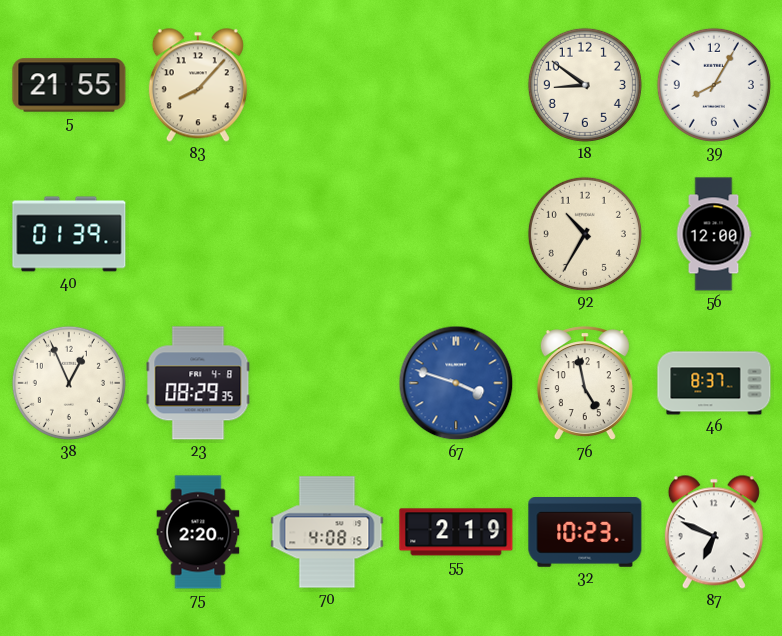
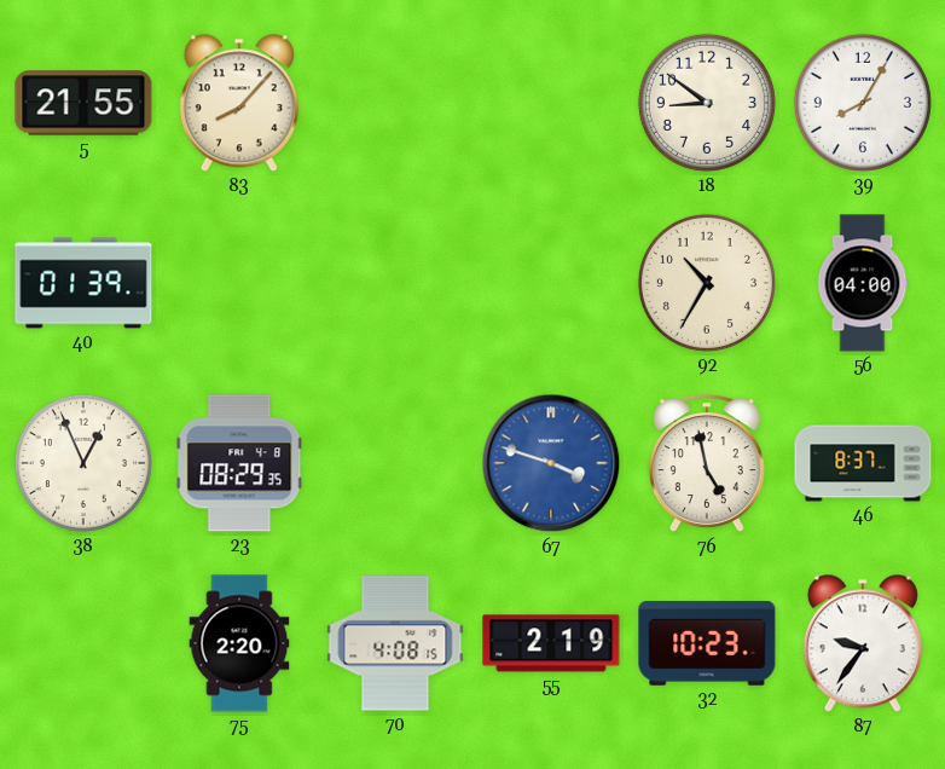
56: 12:00 -> 04:00
87: 6:49 -> 9:36
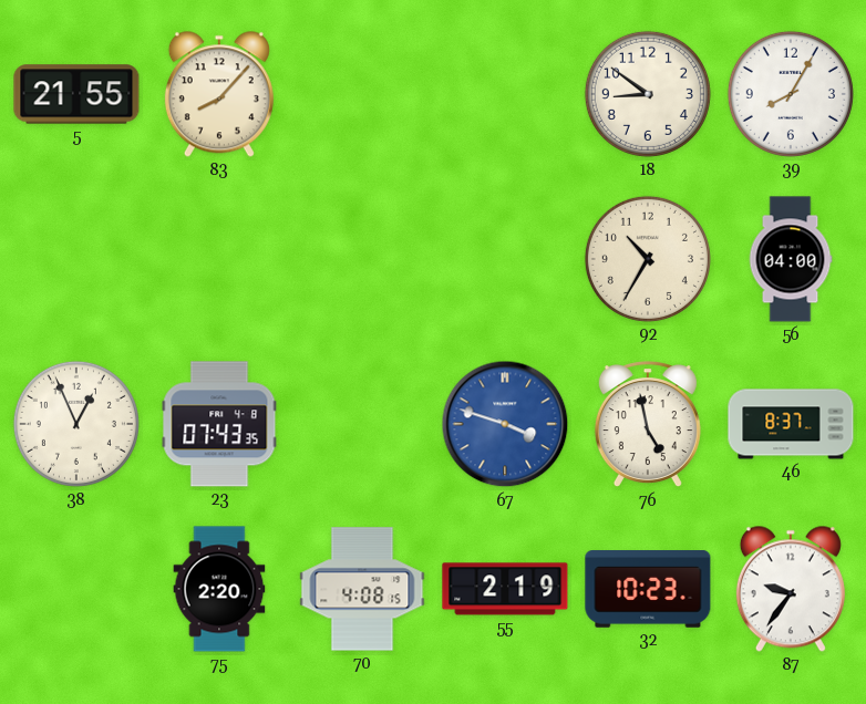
40: 01:39 -> none
23: 08:29 -> 07:43
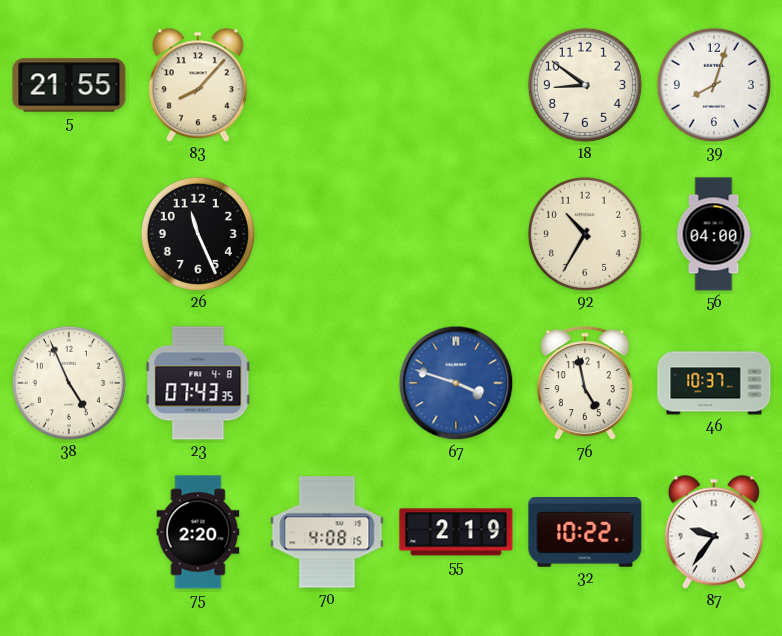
39: 8:05 -> 8:03
26: none -> 11:26
38: 12:56 -> 4:56
46: 8:37 -> 10:37
32: 10:23 -> 10:22
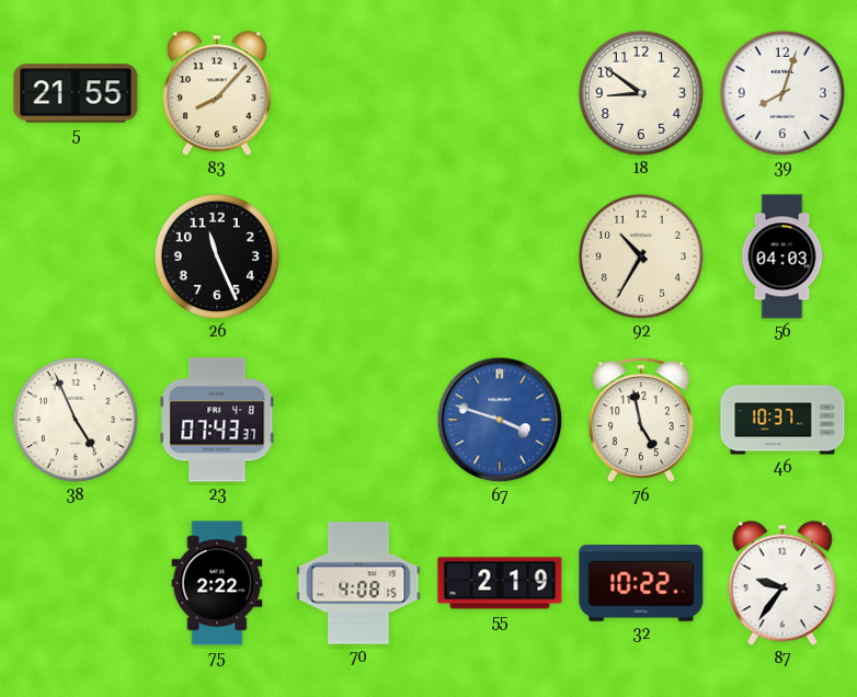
56: 04:00 -> 04:03
23: 07:43:35 -> 07:43:37
75: 2:20 -> 2:22
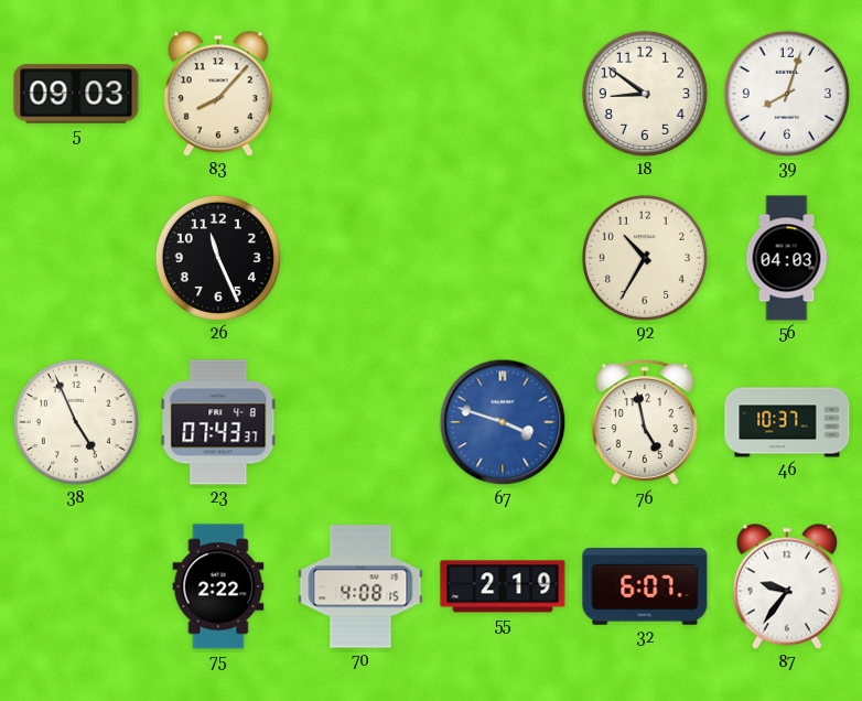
5: 21:55 -> 09:03
32: 10:22 -> 6:07
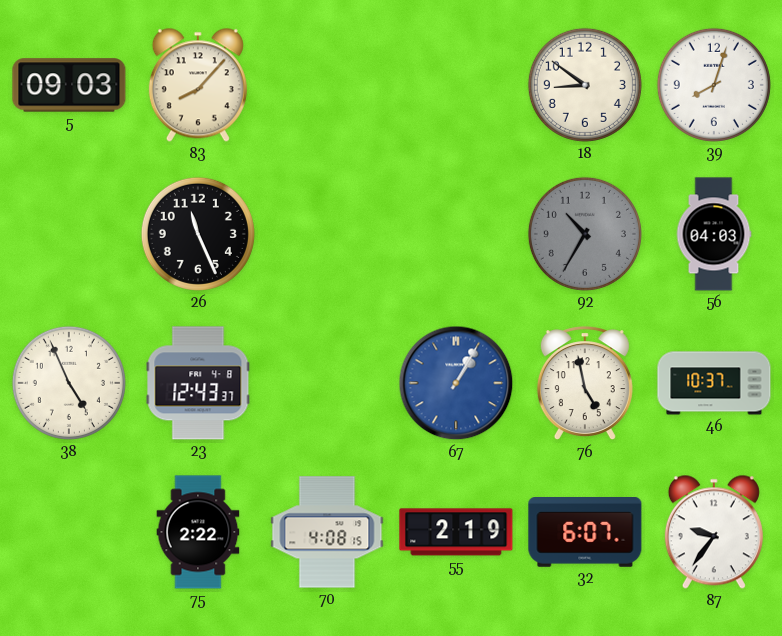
92 dial: cream -> grey
23: 07:43 -> 12:43
67: 3:48 -> 1:05
